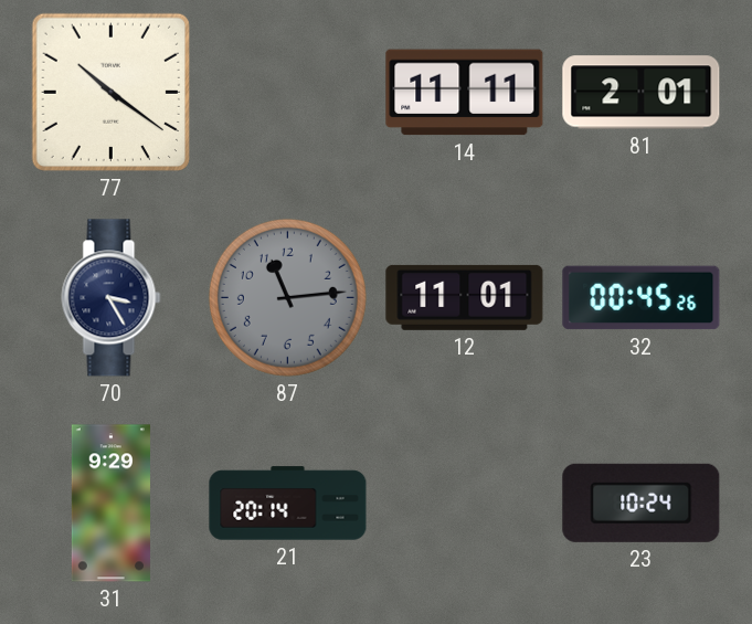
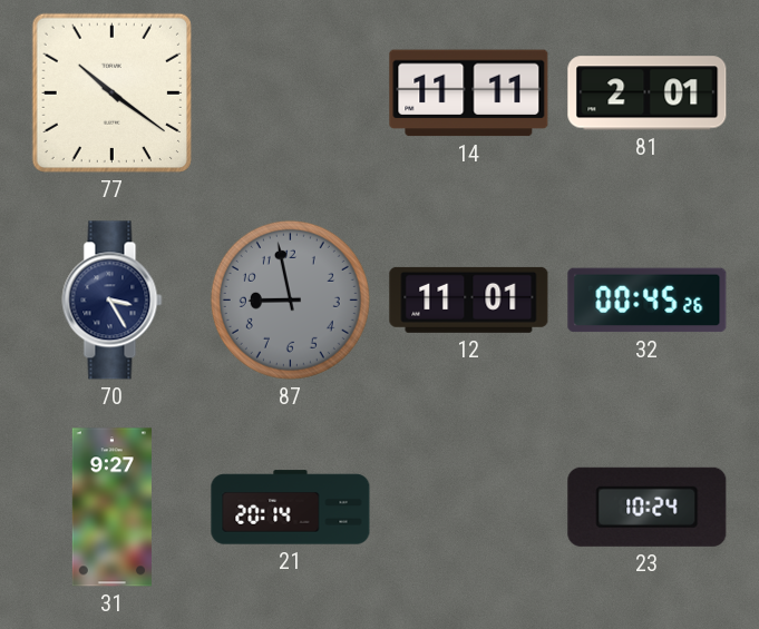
87: 11:14 -> 8:58
31: 9:29 -> 9:27
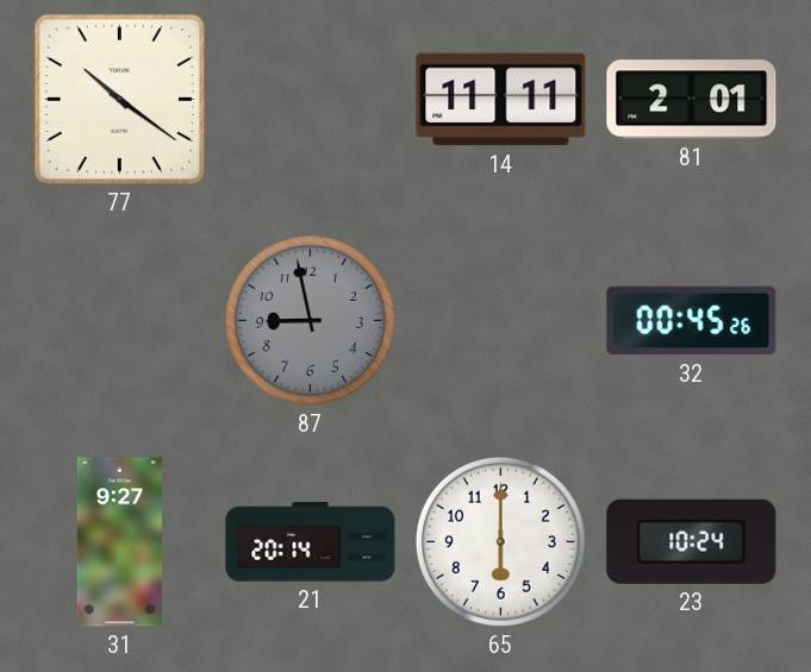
70: 3:25 -> none
12: 11:01 -> none
65: none -> 6:00
